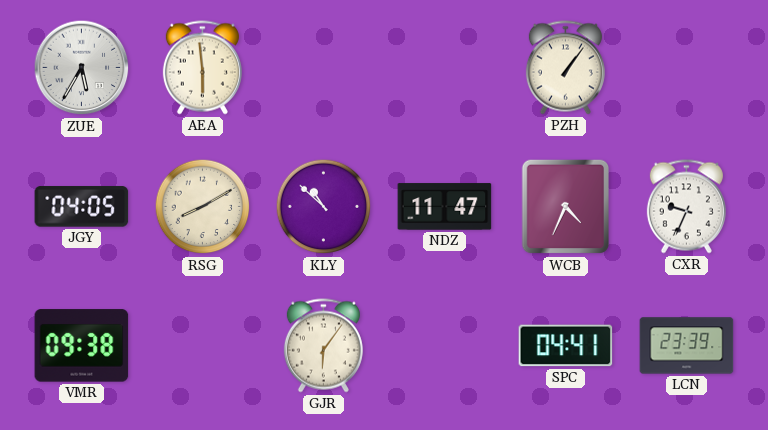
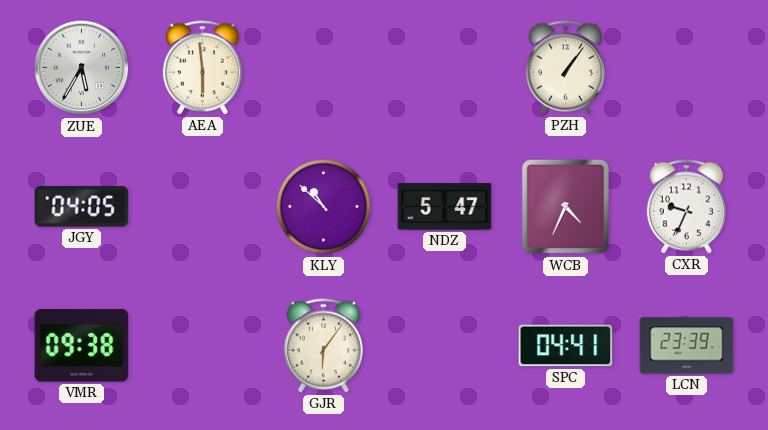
RSG: 8:10 -> none
NDZ: 11:47 -> 5:47
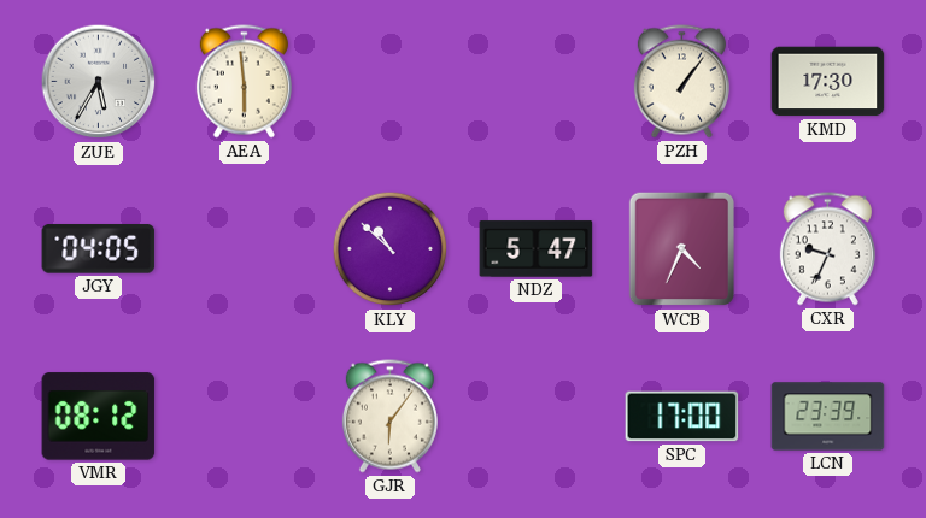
KMD: none -> 17:30
VMR: 09:38 -> 08:12
SPC: 04:41 -> 17:00
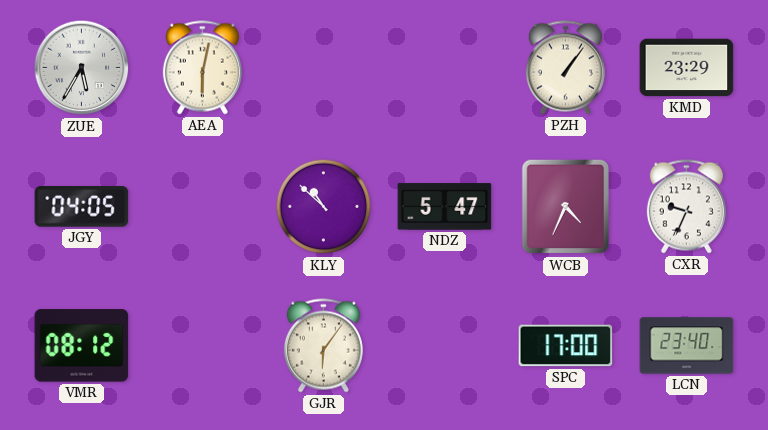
AEA: 5:59 -> 6:02
KMD: 17:30 -> 23:29
LCN: 23:39 -> 23:40
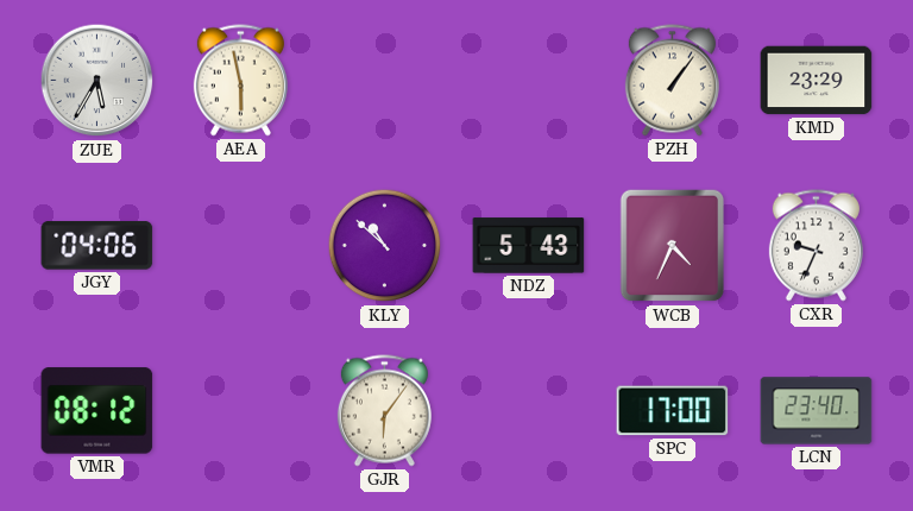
AEA: 6:02 -> 5:58
JGY: 04:05 -> 04:06
NDZ: 5:47 -> 5:43
